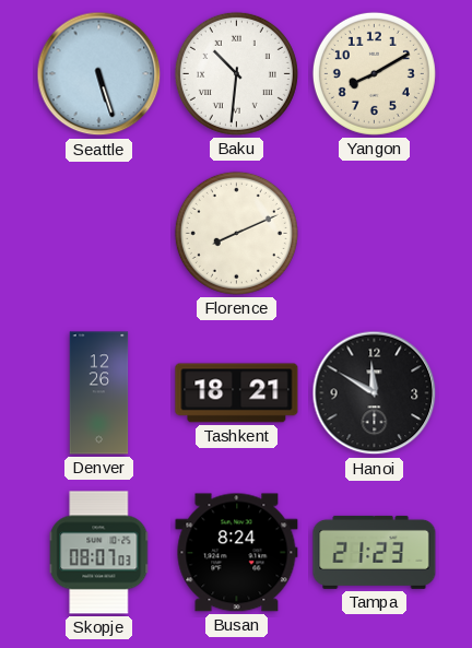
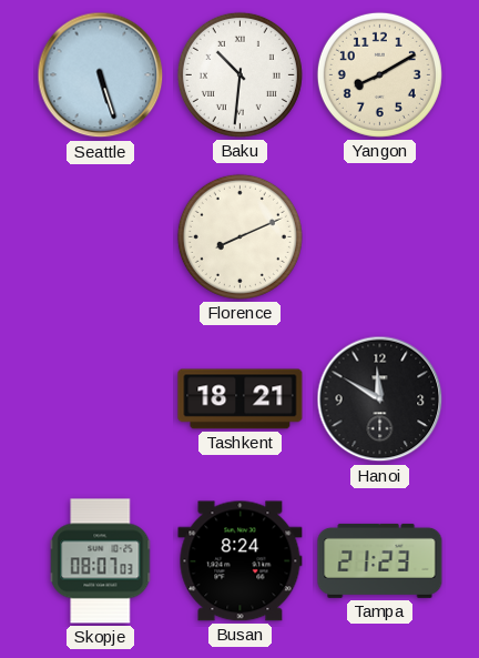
Denver: 12:26 -> none
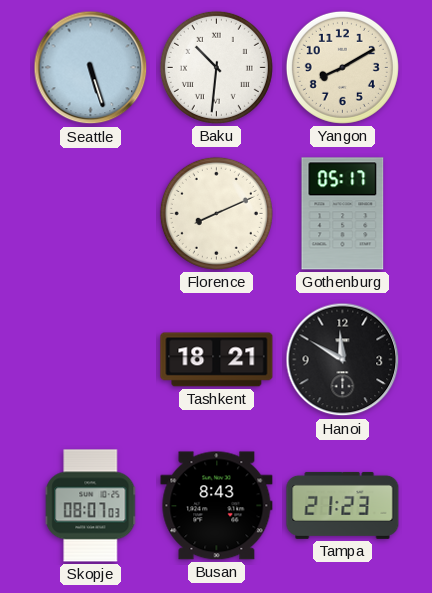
Gothenburg: none -> 05:17
Busan: 8:24 -> 8:43
